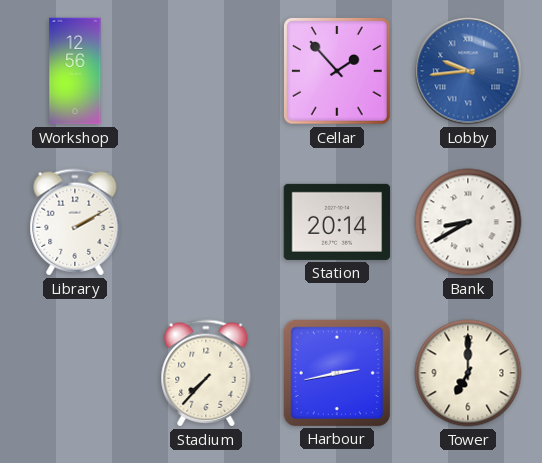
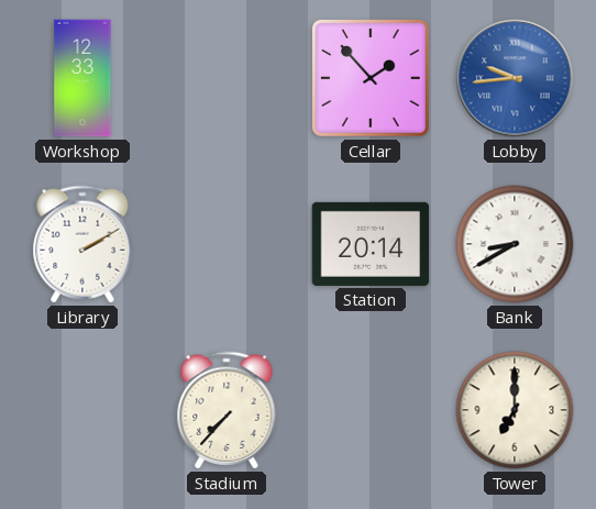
Workshop: 12:56 -> 12:33
Harbour: 2:43 -> none
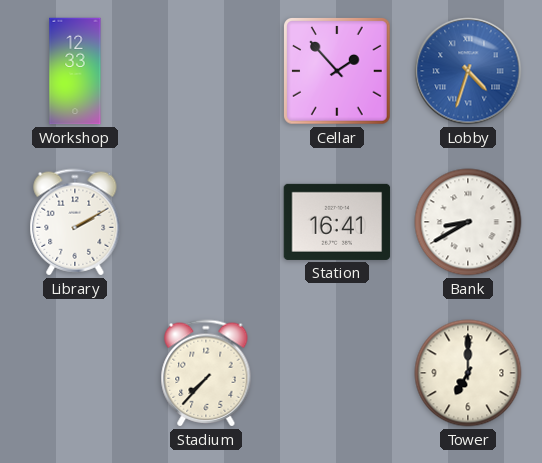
Lobby: 9:44 -> 4:33
Station: 20:14 -> 16:41
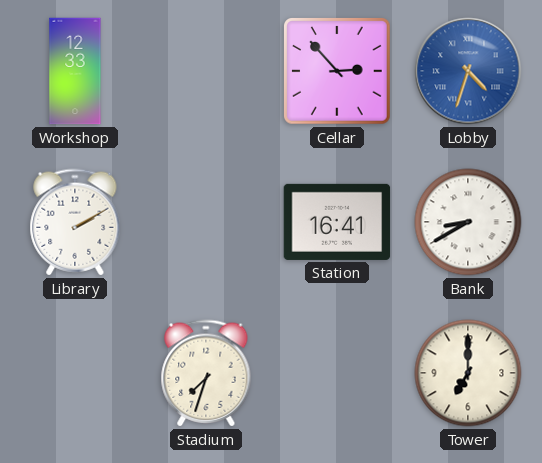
Cellar: 1:53 -> 2:53
Stadium: 7:37 -> 7:33
